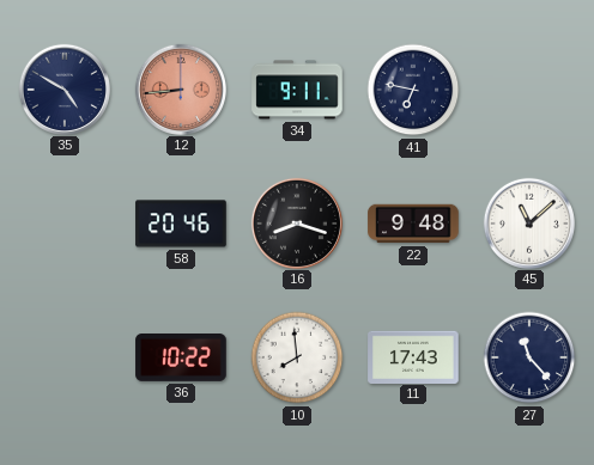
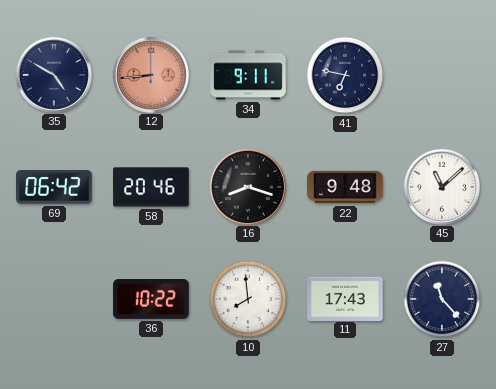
69: none -> 06:42
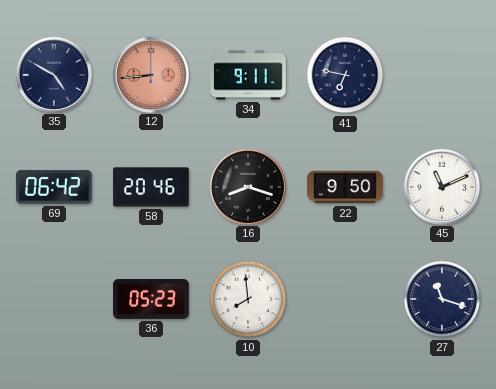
22: 9:48 -> 9:50
45: 11:08 -> 11:11
36: 10:22 -> 05:23
11: 17:43 -> none
27: 11:23 -> 11:18
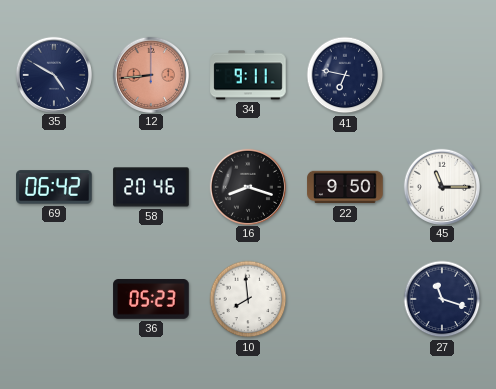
45: 11:11 -> 11:15
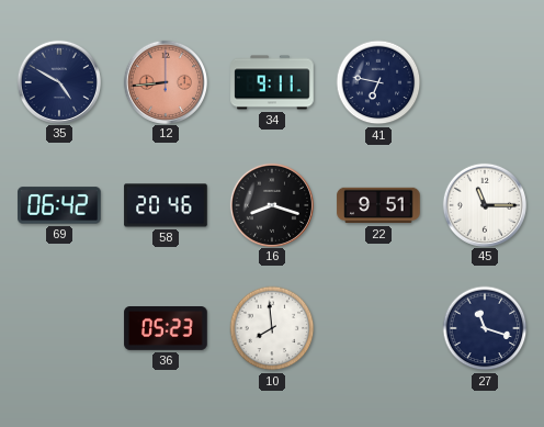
22: 9:50 -> 9:51
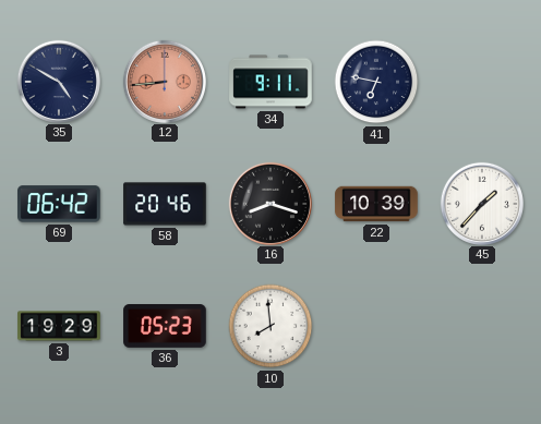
22: 9:51 -> 10:39
45: 11:15 -> 1:37
3: none -> 19:29
27: 11:18 -> none
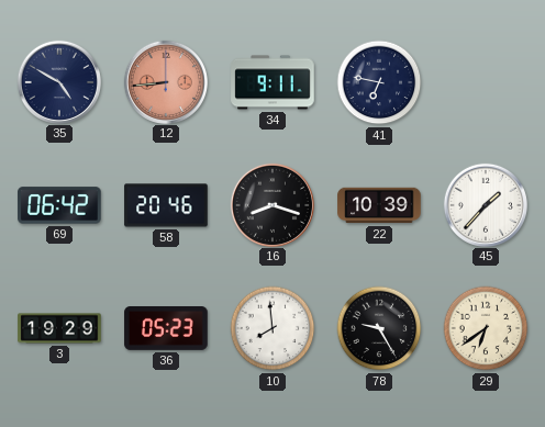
78: none -> 9:25
29: none -> 6:39
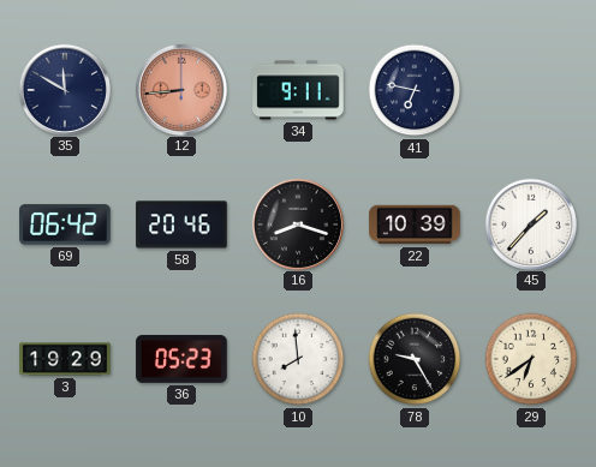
35: 4:50 -> 11:50
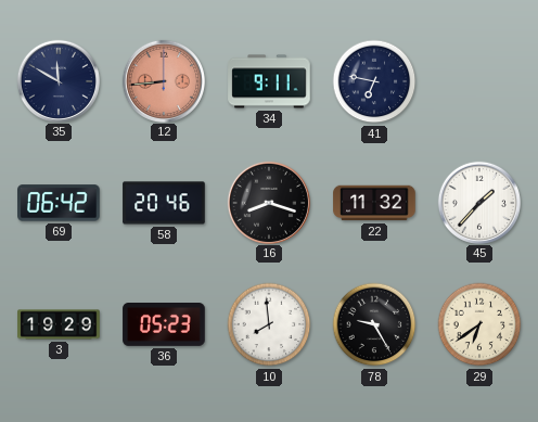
22: 10:39 -> 11:32
